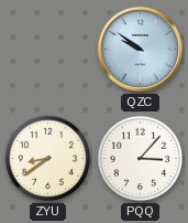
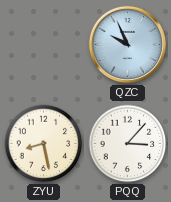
QZC: 9:51 -> 9:56
ZYU: 8:39 -> 8:28
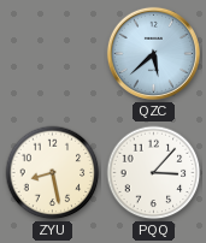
QZC: 9:56 -> 5:38
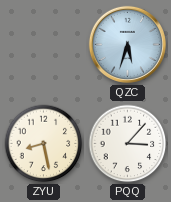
QZC: 5:38 -> 5:33
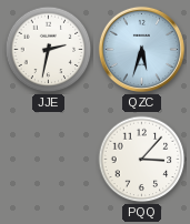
JJE: none -> 2:32
ZYU: 8:28 -> none
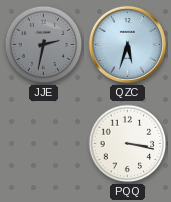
JJE dial: white -> grey
PQQ: 3:07 -> 3:17
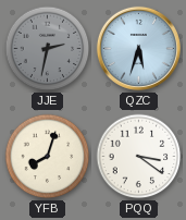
YFB: none -> 8:03
PQQ: 3:17 -> 3:21
